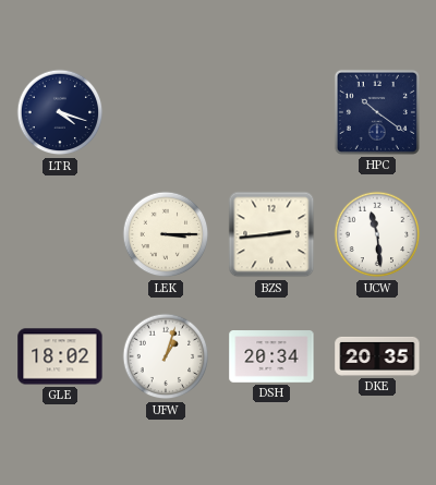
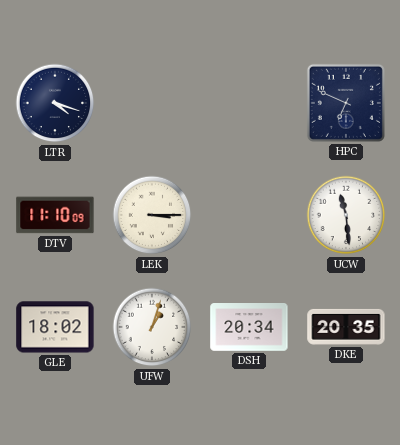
HPC: 10:21 -> 6:49
DTV: none -> 11:10
BZS: 2:44 -> none
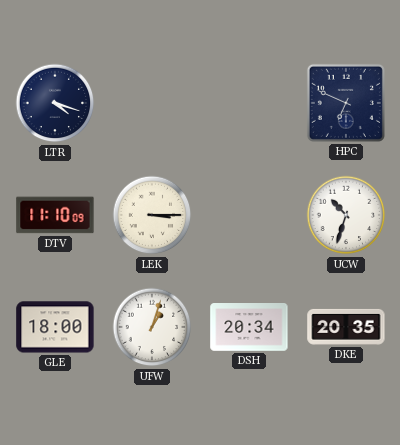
UCW: 11:29 -> 10:33
GLE: 18:02 -> 18:00
